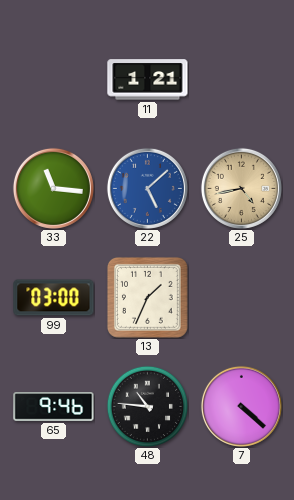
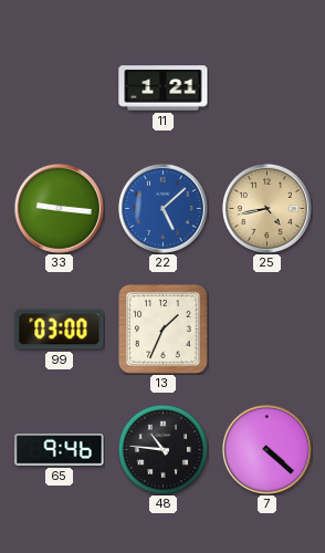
33: 11:16 -> 9:16
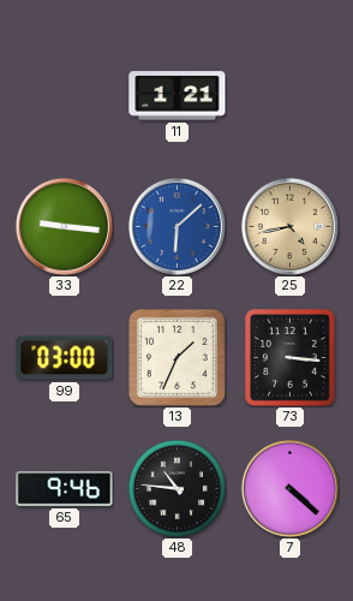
22: 5:08 -> 6:08
73: none -> 3:16
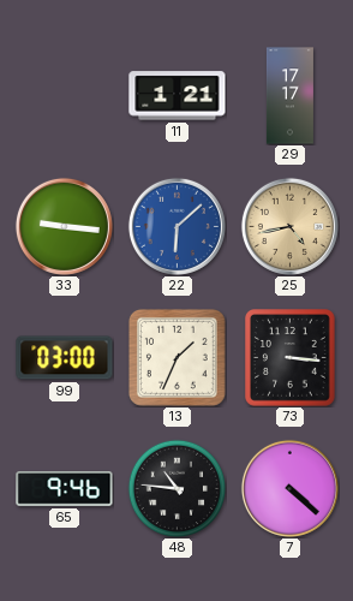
29: none -> 17:17
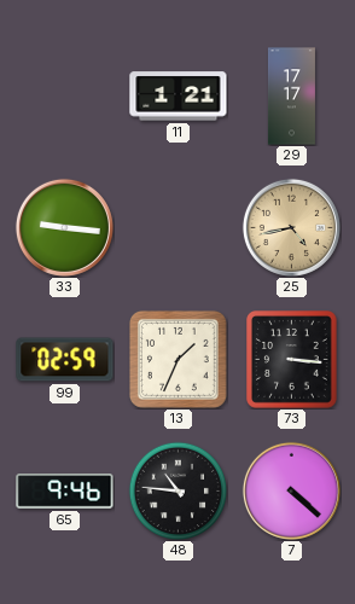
22: 6:08 -> none
99: 03:00 -> 02:59
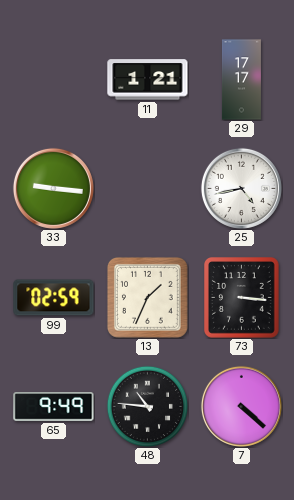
25 dial: champagne -> white
65: 9:46 -> 9:49
